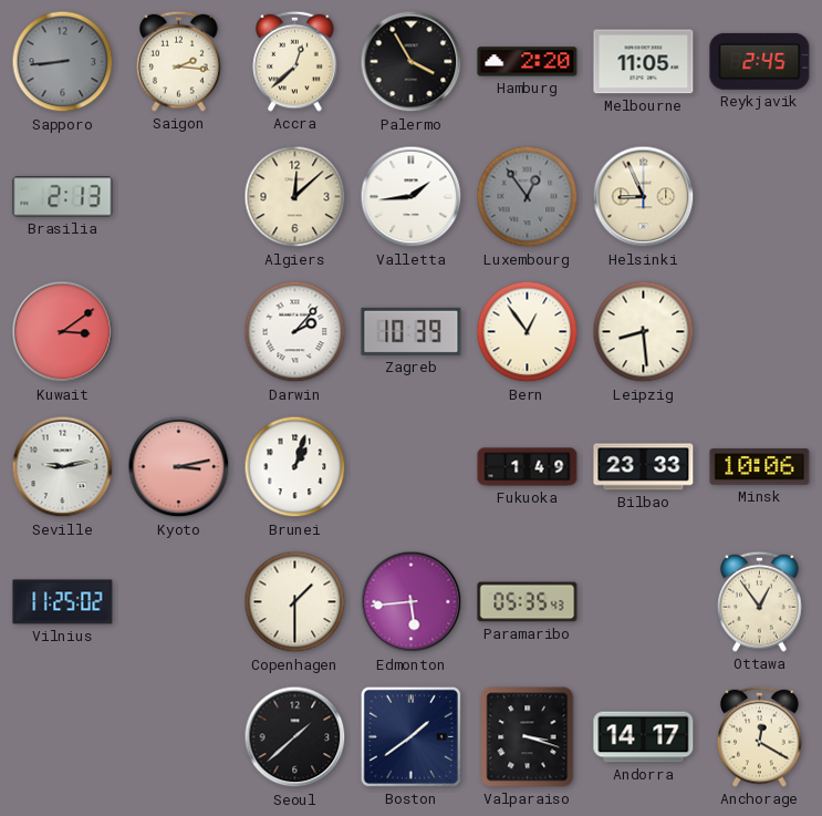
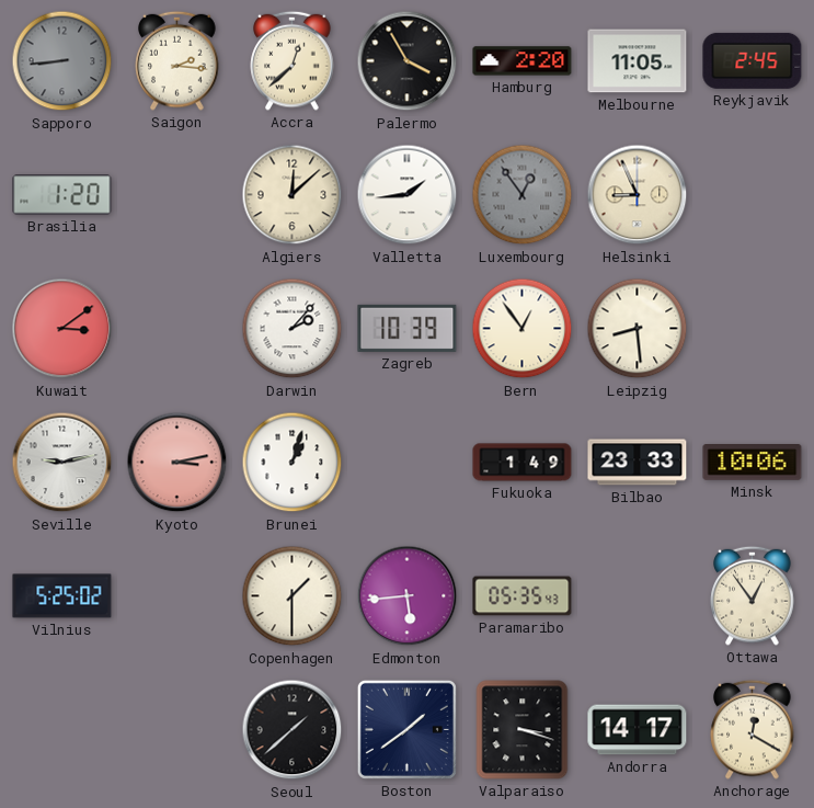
Brasilia: 2:13 -> 1:20
Vilnius: 11:25 -> 5:25
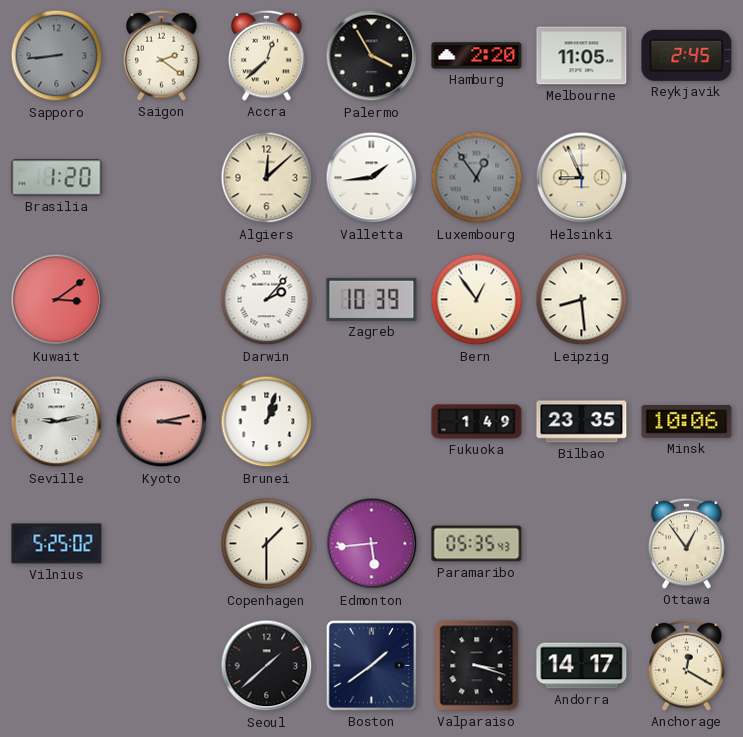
Saigon: 2:16 -> 2:21
Bilbao: 23:33 -> 23:35
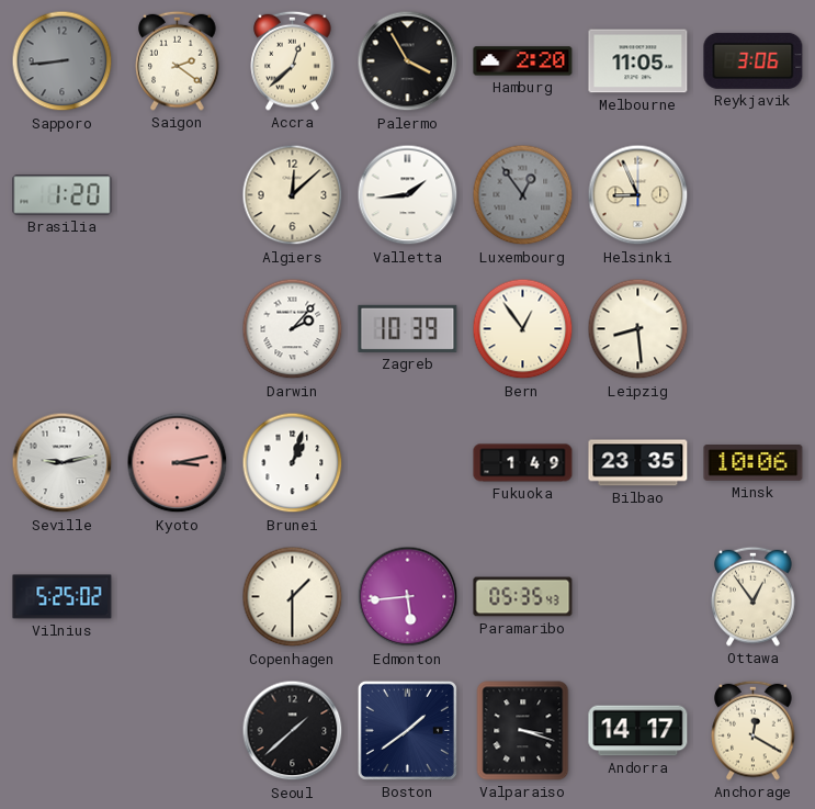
Reykjavik: 2:45 -> 3:06
Kuwait: 3:09 -> none
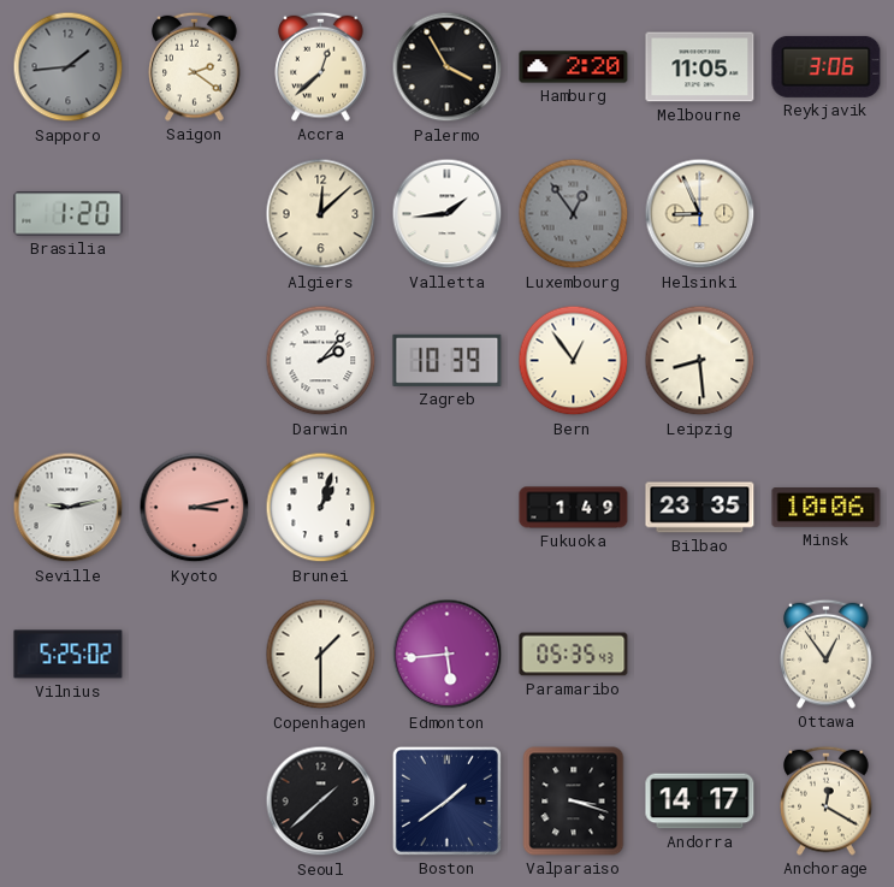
Sapporo: 8:44 -> 1:44
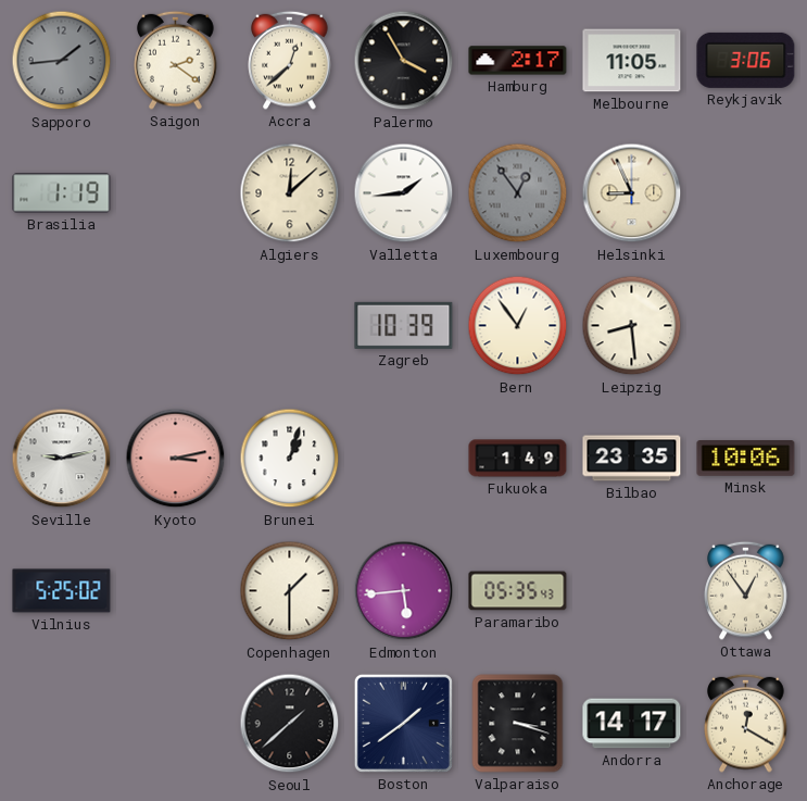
Hamburg: 2:20 -> 2:17
Brasilia: 1:20 -> 1:19
Darwin: 2:07 -> none
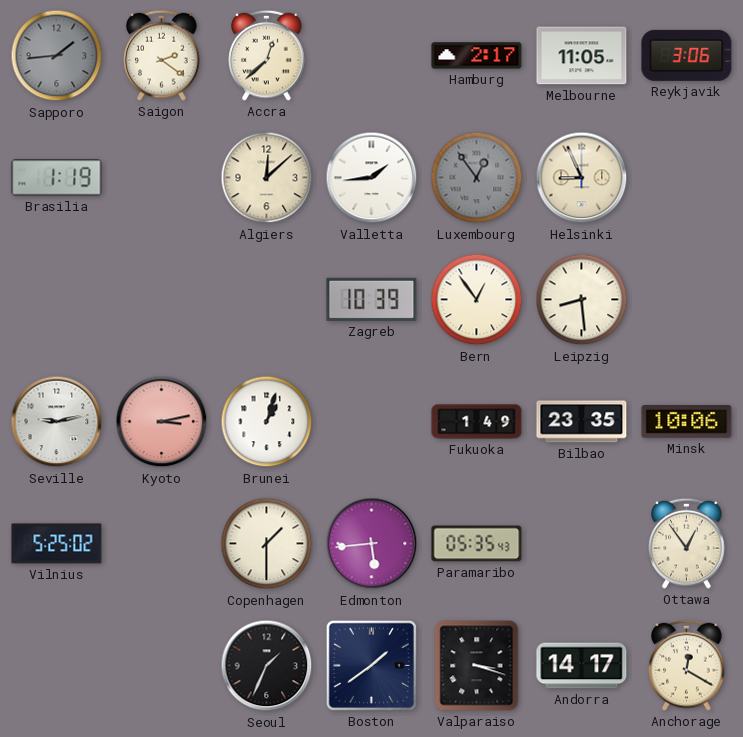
Palermo: 3:55 -> none
Seoul: 1:38 -> 1:34
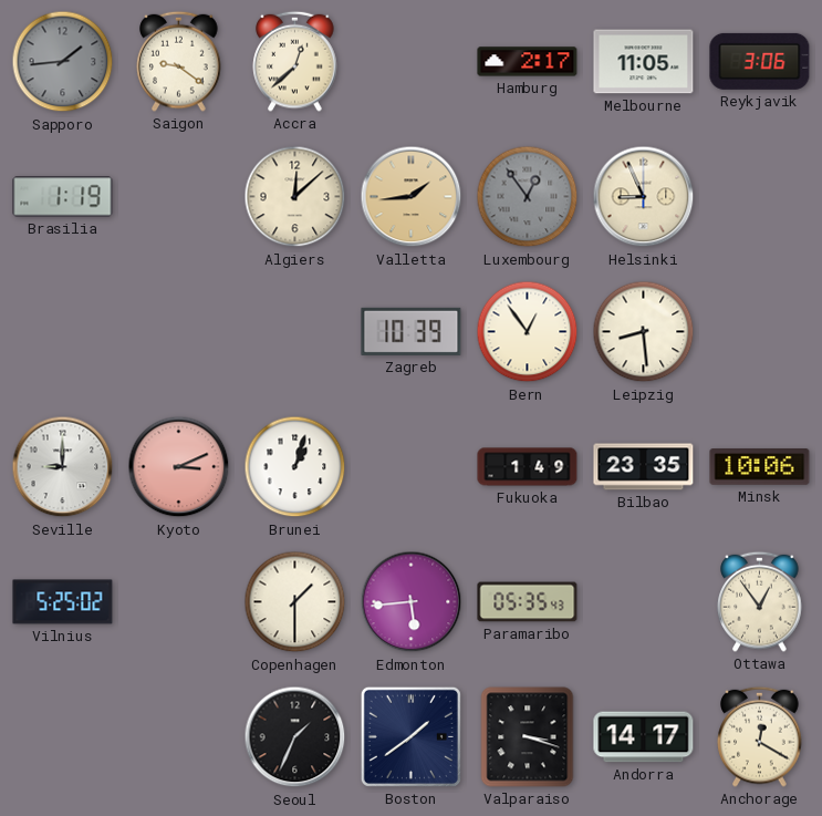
Saigon: 2:21 -> 9:21
Valletta dial: white -> champagne
Seville: 9:13 -> 9:00
Kyoto: 3:13 -> 3:11
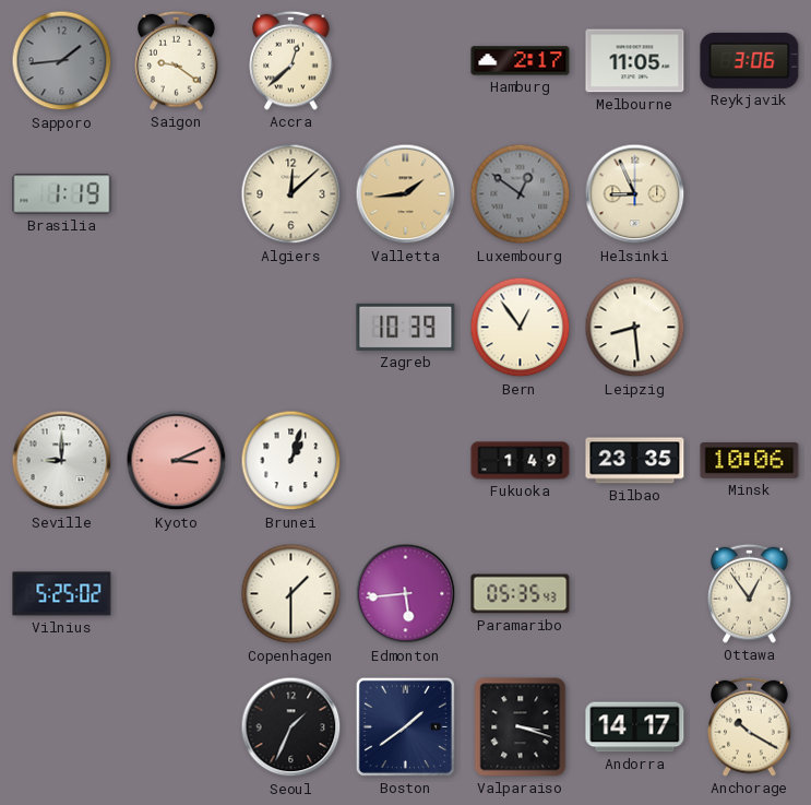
Luxembourg: 12:54 -> 12:51
Anchorage: 12:20 -> 10:20
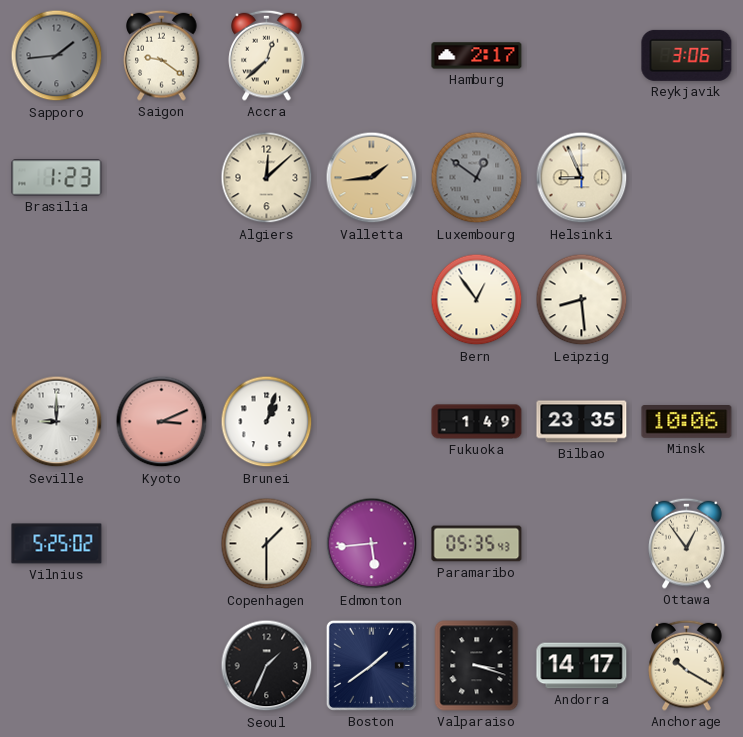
Melbourne: 11:05 -> none
Brasilia: 1:19 -> 1:23
Zagreb: 10:39 -> none
